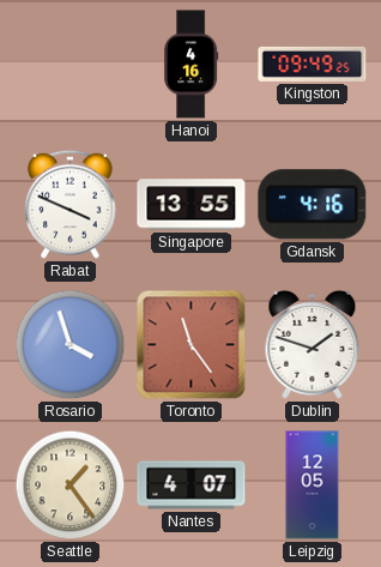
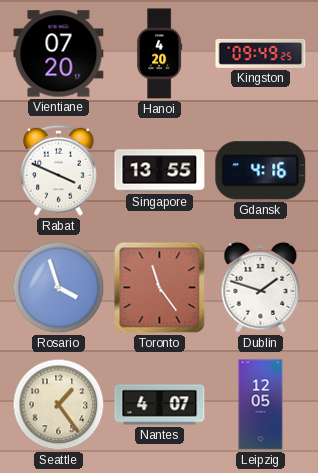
Vientiane: none -> 07:20
Hanoi: 4:16 -> 4:20
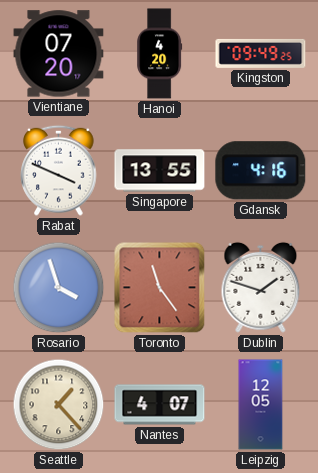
Seattle: 1:24 -> 1:23
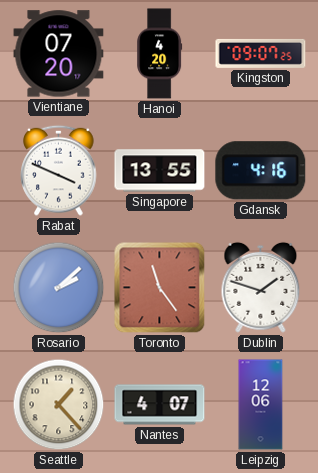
Kingston: 09:49 -> 09:07
Rosario: 3:57 -> 2:08
Leipzig: 12:05 -> 12:06
